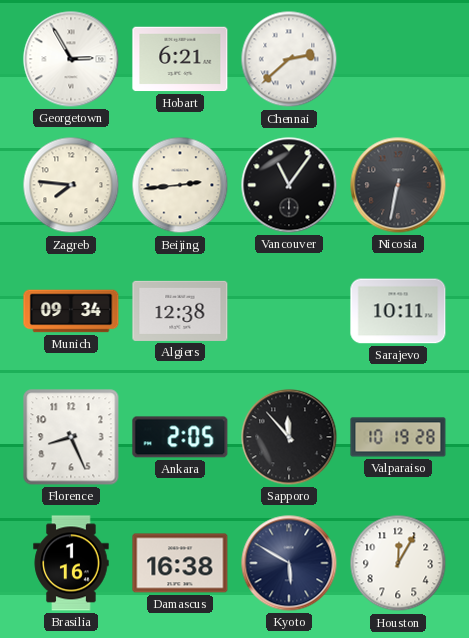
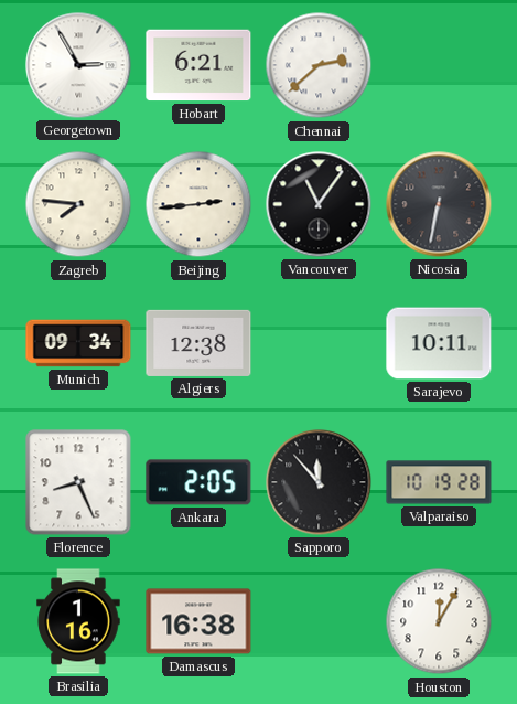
Kyoto: 5:50 -> none
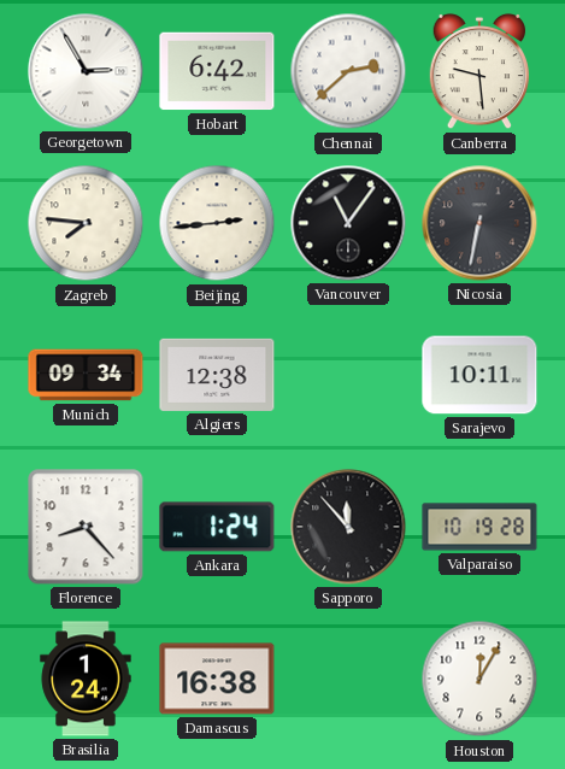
Hobart: 6:21 -> 6:42
Canberra: none -> 9:29
Florence: 8:26 -> 8:23
Ankara: 2:05 -> 1:24
Brasilia: 1:16 -> 1:24
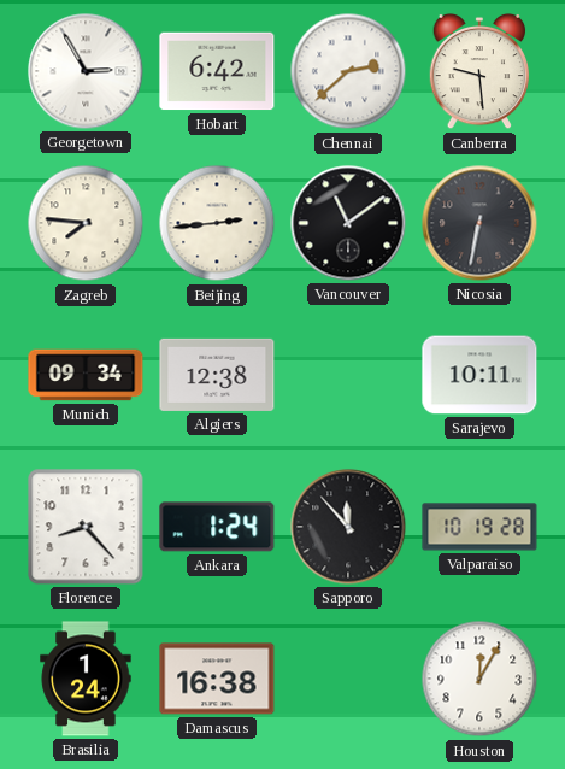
Vancouver: 11:06 -> 11:09
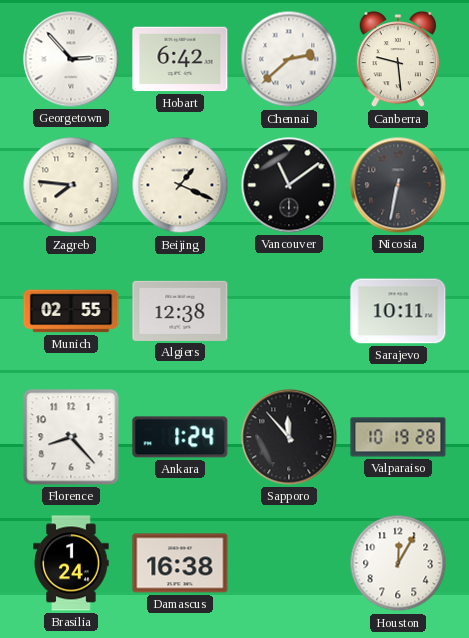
Georgetown: 2:55 -> 2:53
Beijing: 2:44 -> 1:19
Munich: 09:34 -> 02:55
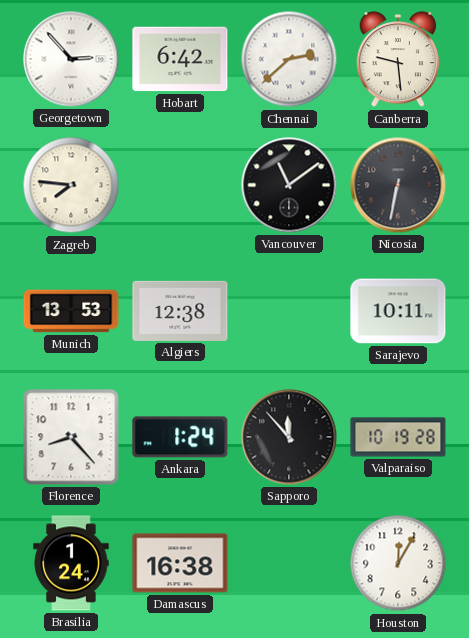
Beijing: 1:19 -> none
Munich: 02:55 -> 13:53
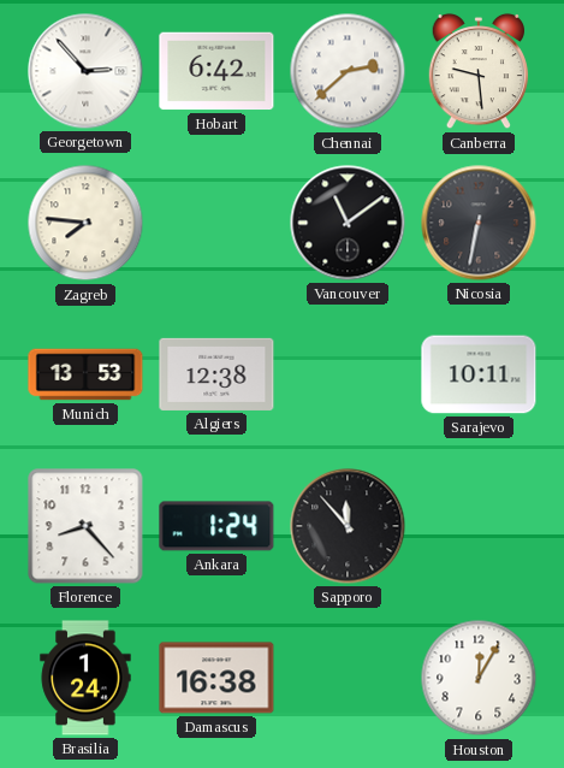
Valparaiso: 10:19 -> none
